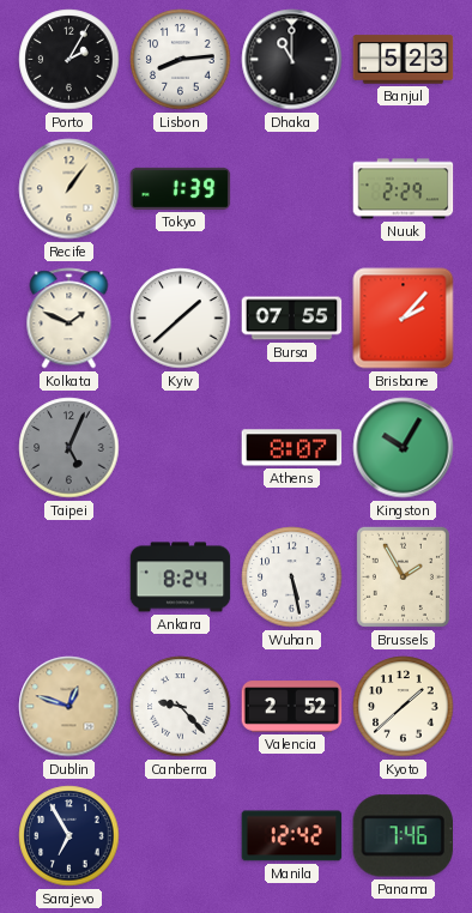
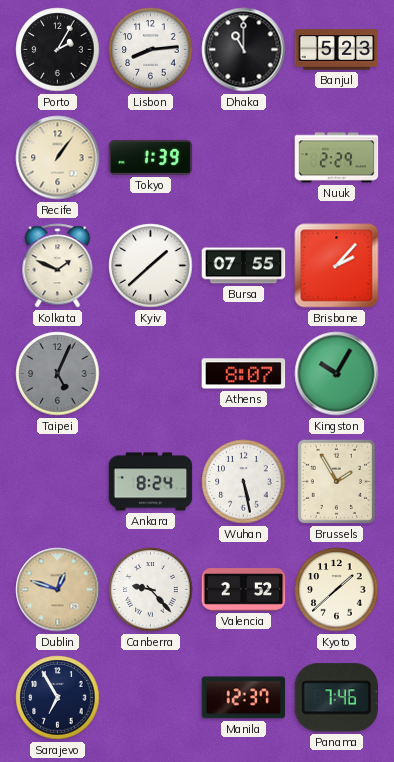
Manila: 12:42 -> 12:37
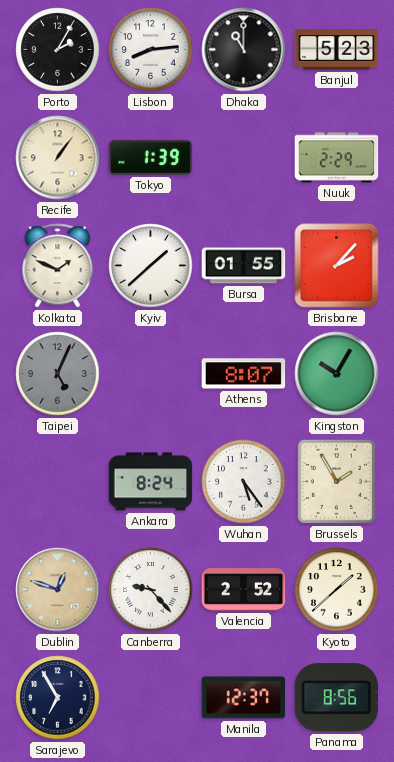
Bursa: 07:55 -> 01:55
Wuhan: 5:28 -> 5:24
Panama: 7:46 -> 8:56
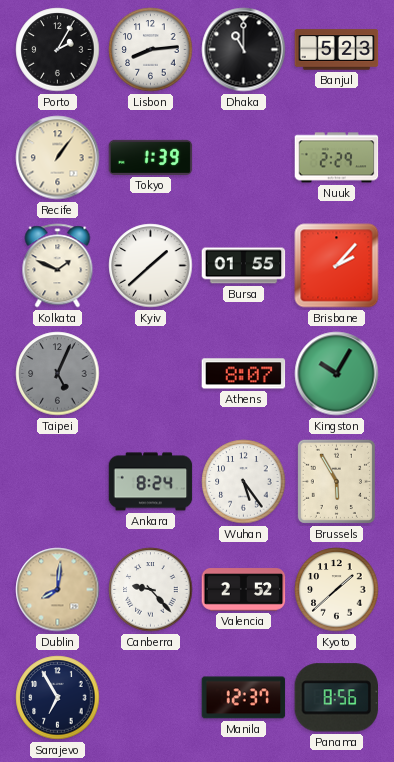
Brussels: 1:55 -> 5:55
Dublin: 12:48 -> 8:01
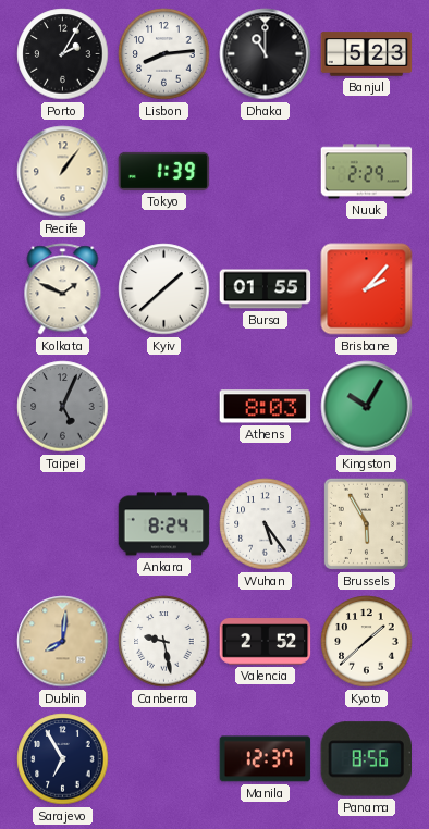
Athens: 8:07 -> 8:03
Canberra: 9:23 -> 9:28
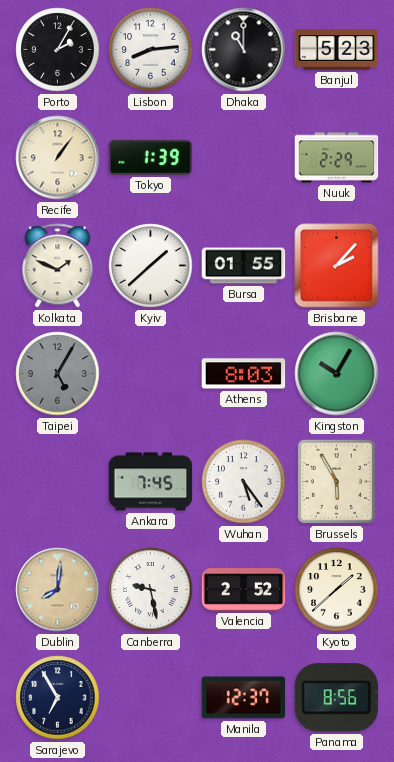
Taipei: 5:04 -> 5:05
Ankara: 8:24 -> 7:45
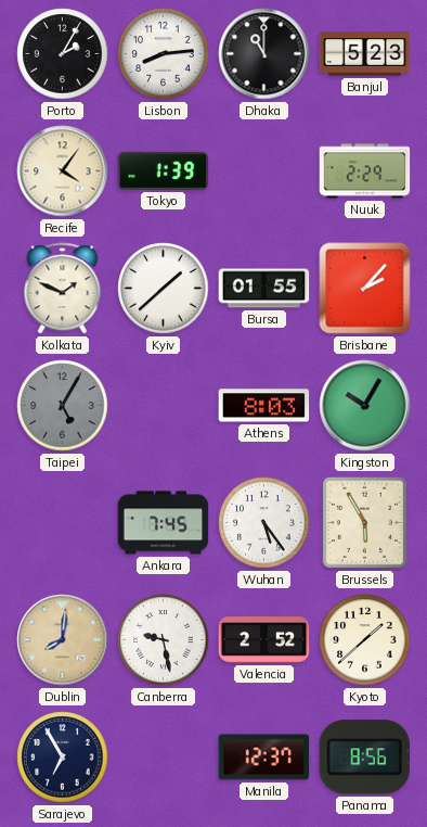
Recife: 1:06 -> 4:06
